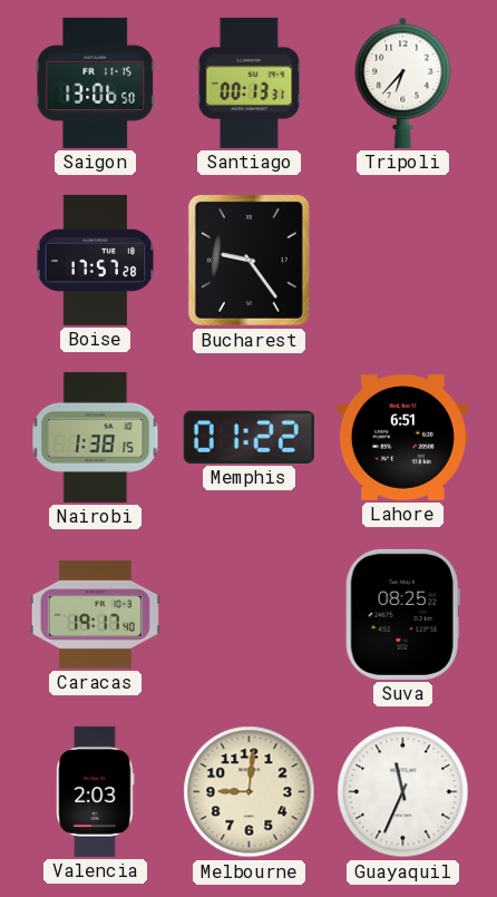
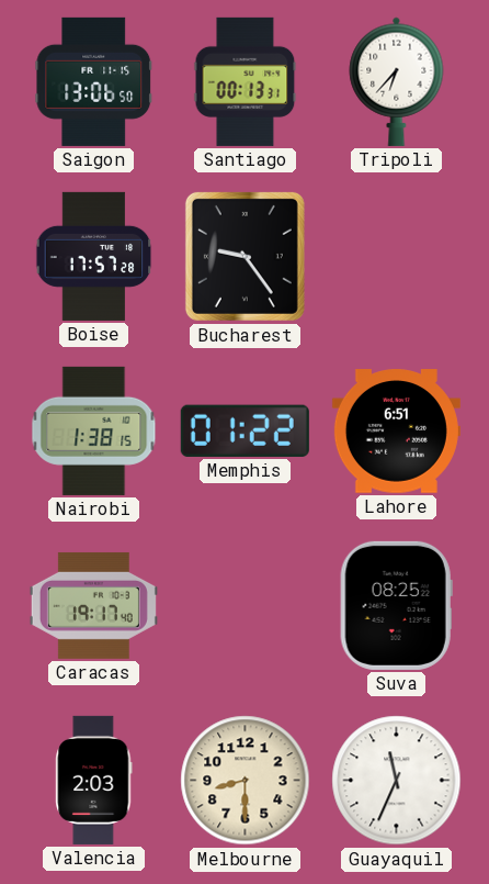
Melbourne: 9:01 -> 8:30
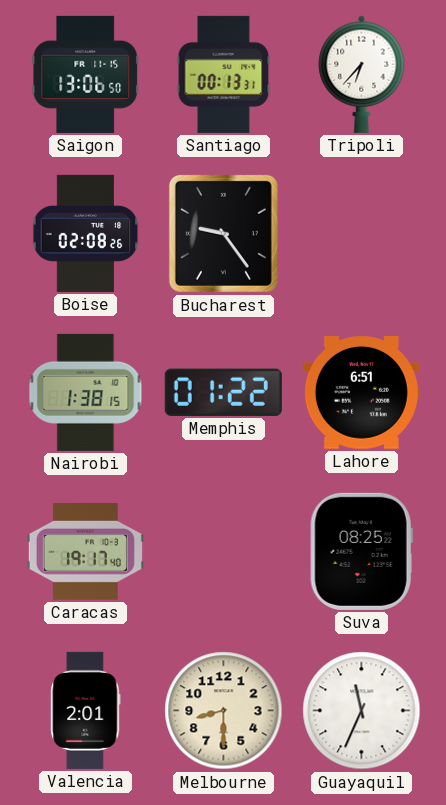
Boise: 17:57 -> 02:08
Valencia: 2:03 -> 2:01
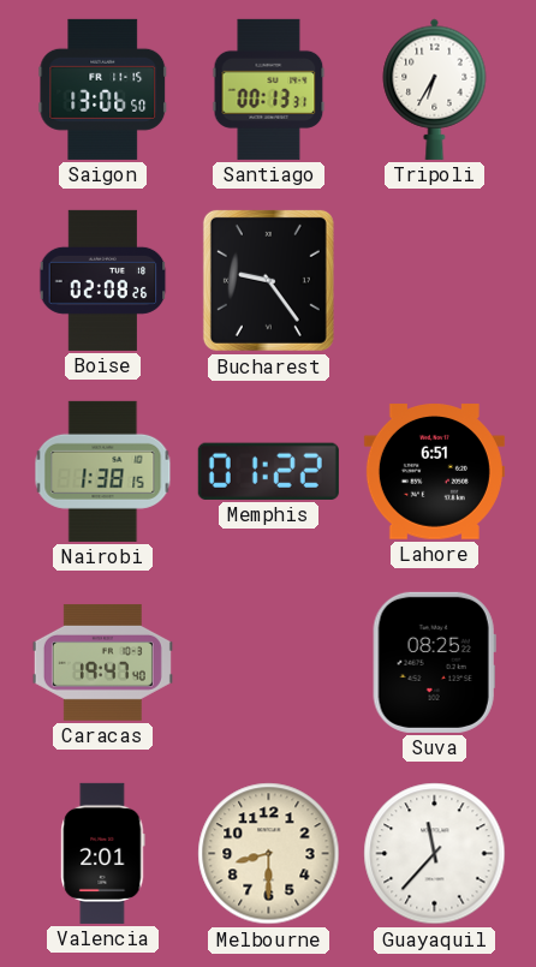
Tripoli: 6:37 -> 6:35
Caracas: 19:17 -> 19:47
Guayaquil: 11:34 -> 11:37
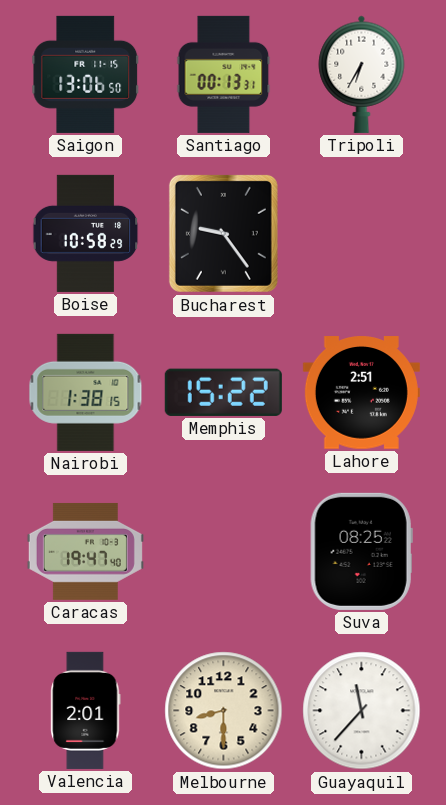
Boise: 02:08 -> 10:58
Memphis: 01:22 -> 15:22
Lahore: 6:51 -> 2:51
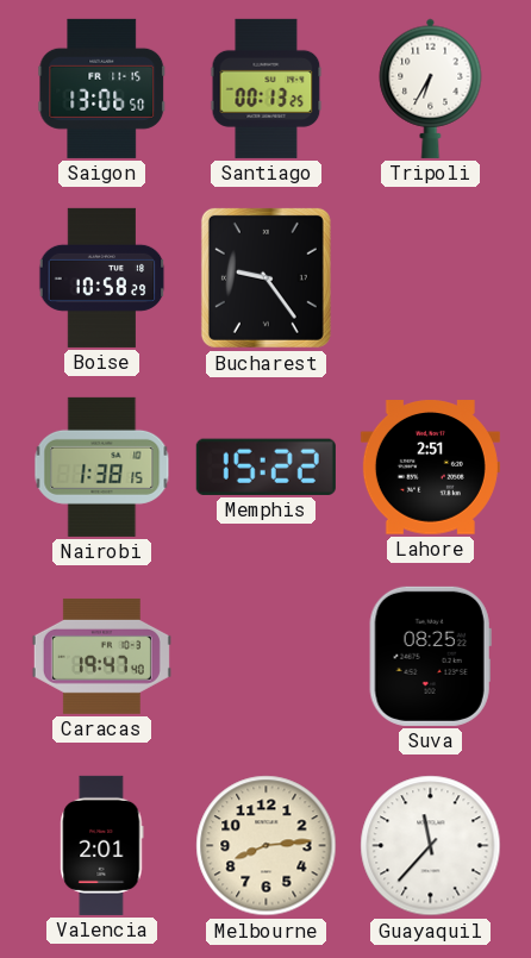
Santiago: 00:13:31 -> 00:13:25
Melbourne: 8:30 -> 8:14
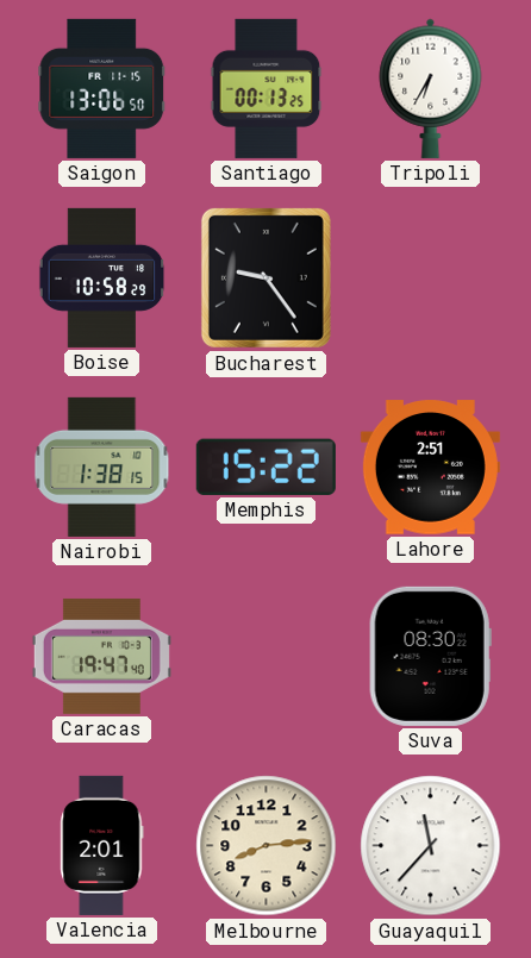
Suva: 08:25 -> 08:30
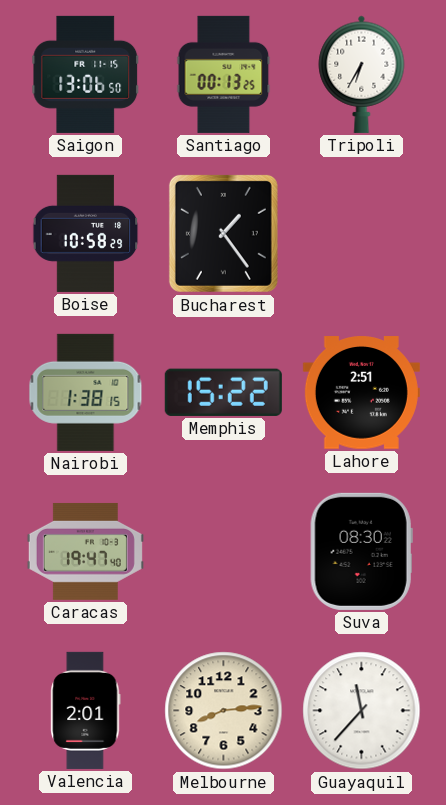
Bucharest: 9:24 -> 1:24
